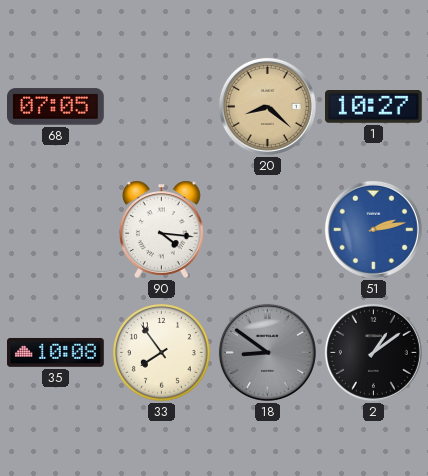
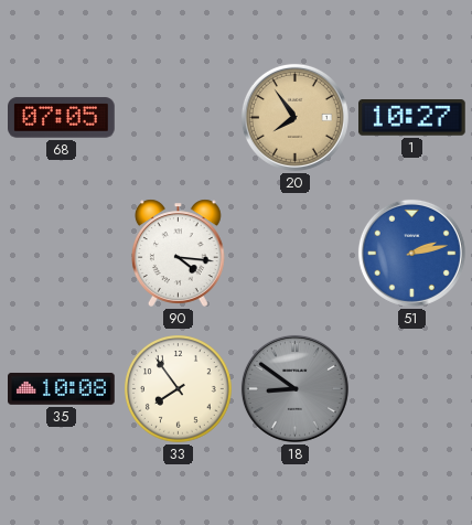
20: 8:22 -> 7:54
2: 1:09 -> none
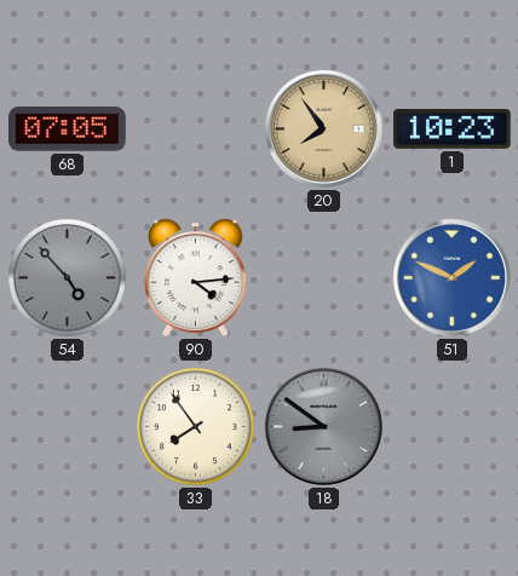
1: 10:27 -> 10:23
54: none -> 4:53
90: 4:16 -> 4:14
51: 2:13 -> 1:49
35: 10:08 -> none
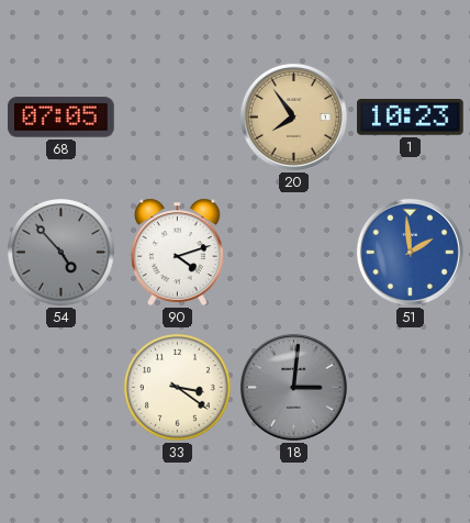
90: 4:14 -> 4:12
51: 1:49 -> 1:59
33: 7:54 -> 3:21
18: 8:51 -> 3:01
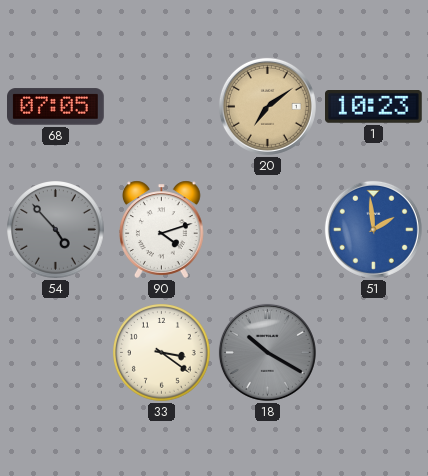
20: 7:54 -> 7:09
18: 3:01 -> 10:20
